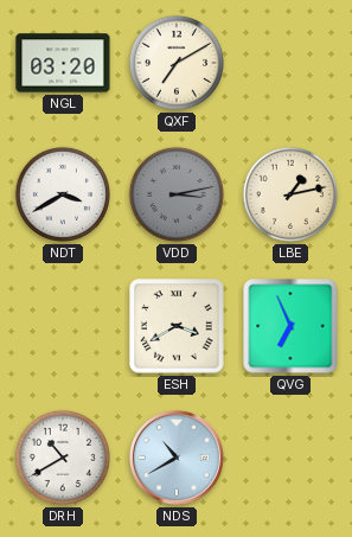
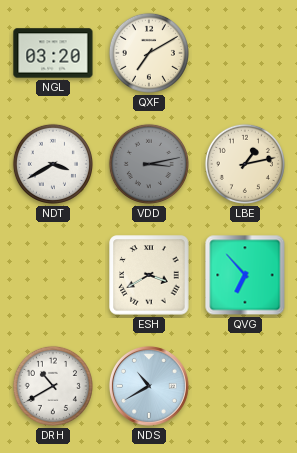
QVG: 6:56 -> 6:53
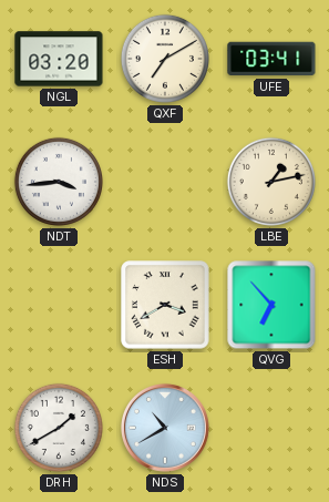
UFE: none -> 03:41
NDT: 3:40 -> 3:44
VDD: 3:13 -> none
DRH: 10:40 -> 1:40
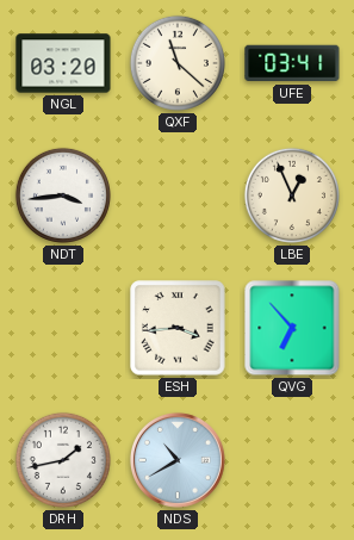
QXF: 7:10 -> 11:22
LBE: 1:13 -> 12:56
ESH: 3:40 -> 3:44
DRH: 1:40 -> 1:43
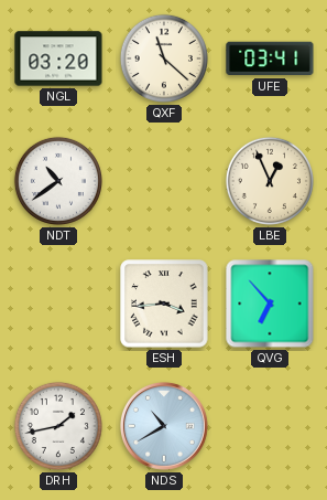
NDT: 3:44 -> 10:39
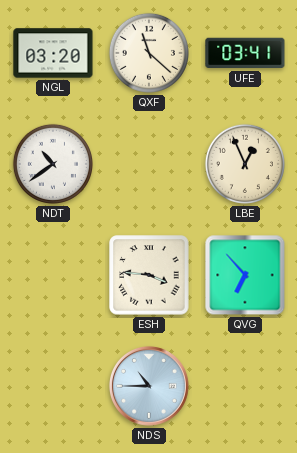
ESH: 3:44 -> 3:46
DRH: 1:43 -> none
NDS: 10:40 -> 10:45
